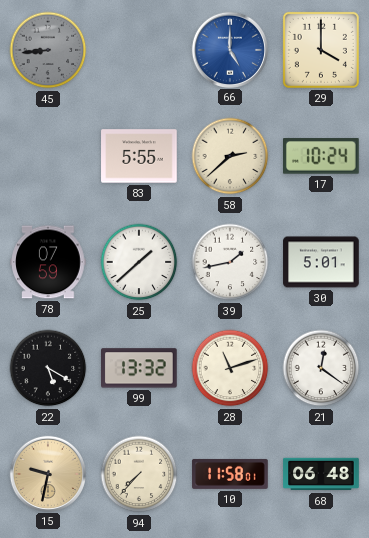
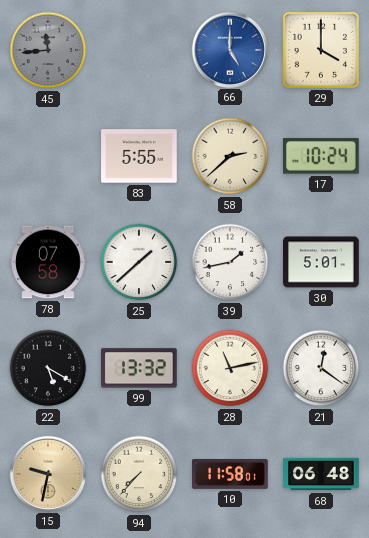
45: 8:44 -> 11:44
78: 07:59 -> 07:58
28: 11:12 -> 11:13
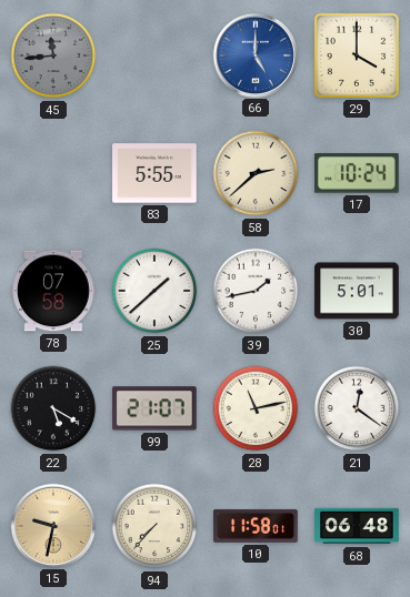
99: 13:32 -> 21:07
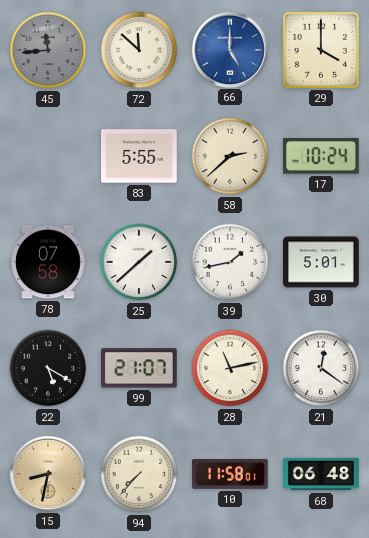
72: none -> 11:52
15: 9:32 -> 8:32
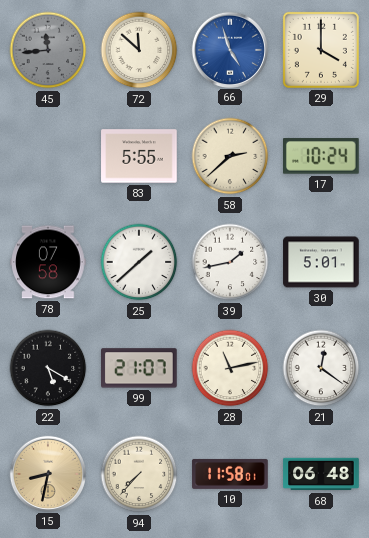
66: 5:00 -> 4:57
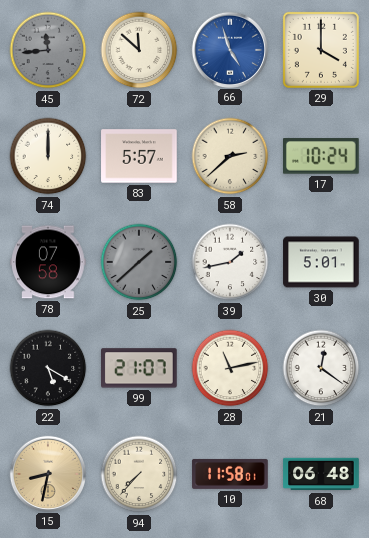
74: none -> 12:00
83: 5:55 -> 5:57
25 dial: white -> grey
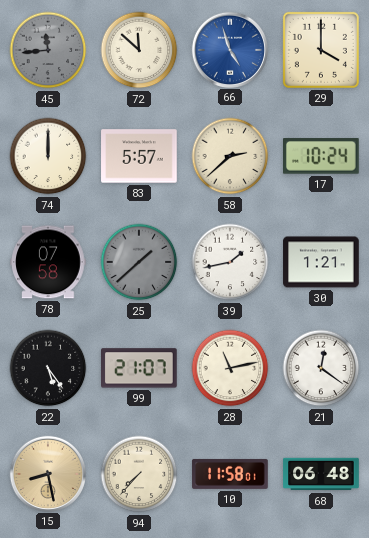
30: 5:01 -> 1:21
22: 5:20 -> 5:24
15: 8:32 -> 8:28
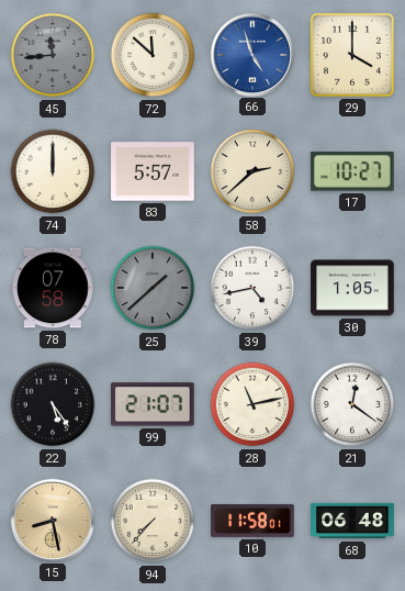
17: 10:24 -> 10:27
39: 1:43 -> 4:43
30: 1:21 -> 1:05
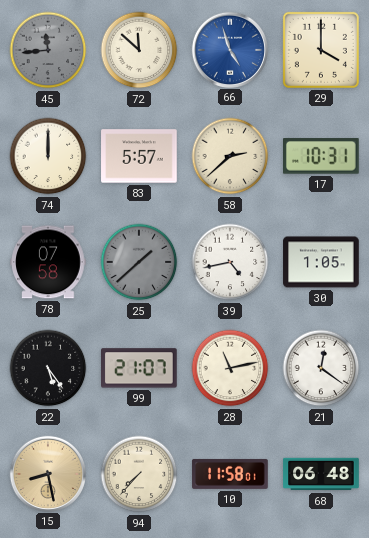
17: 10:27 -> 10:31
